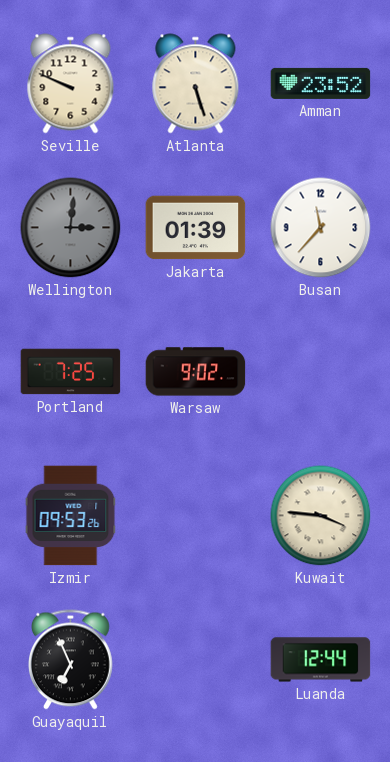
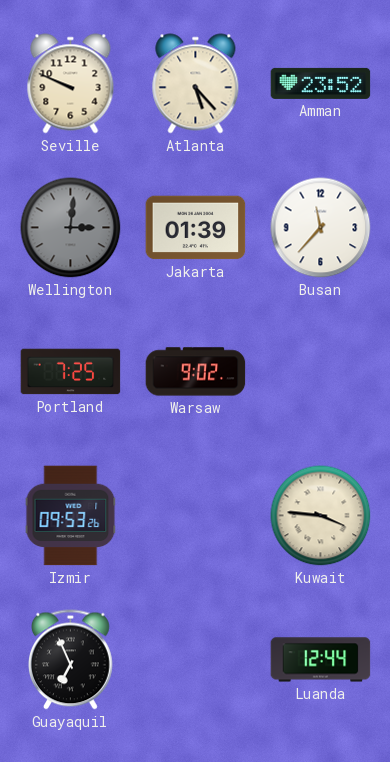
Atlanta: 5:27 -> 5:23
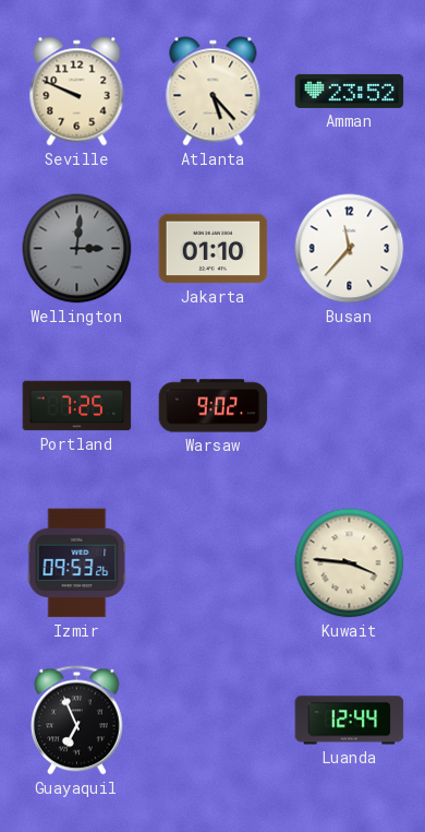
Jakarta: 01:39 -> 01:10
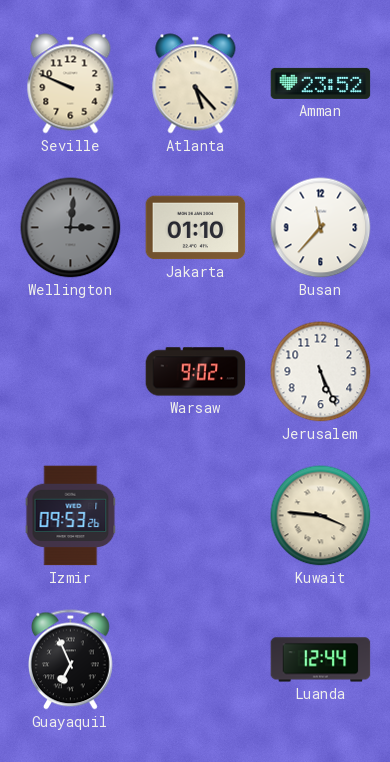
Portland: 7:25 -> none
Jerusalem: none -> 5:26
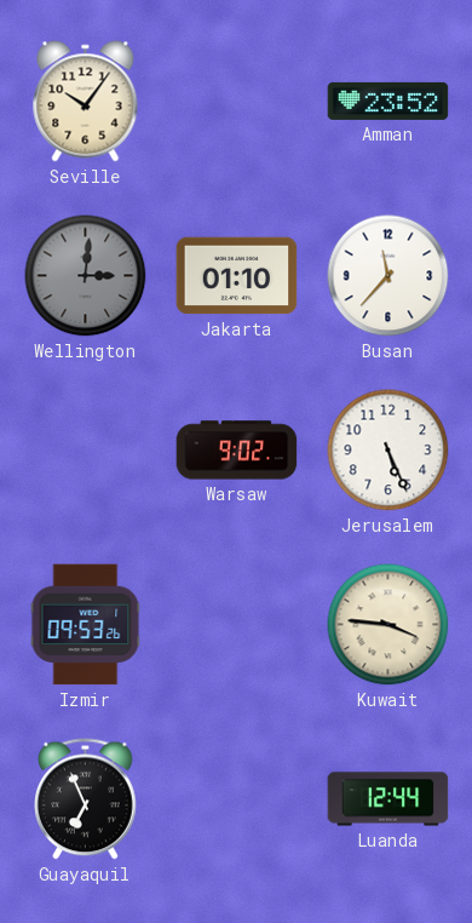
Seville: 9:49 -> 10:06
Atlanta: 5:23 -> none
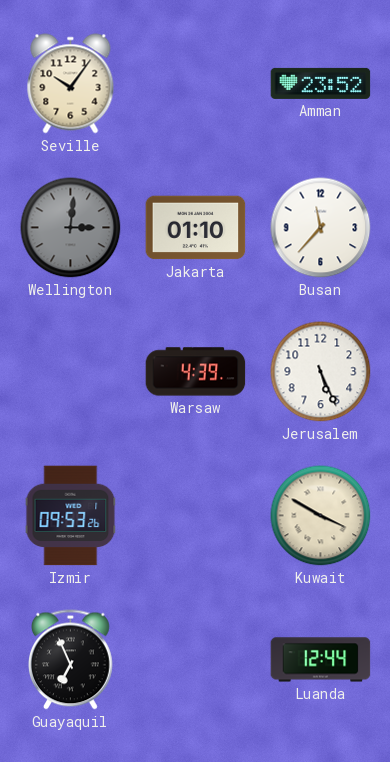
Warsaw: 9:02 -> 4:39
Kuwait: 3:46 -> 3:50
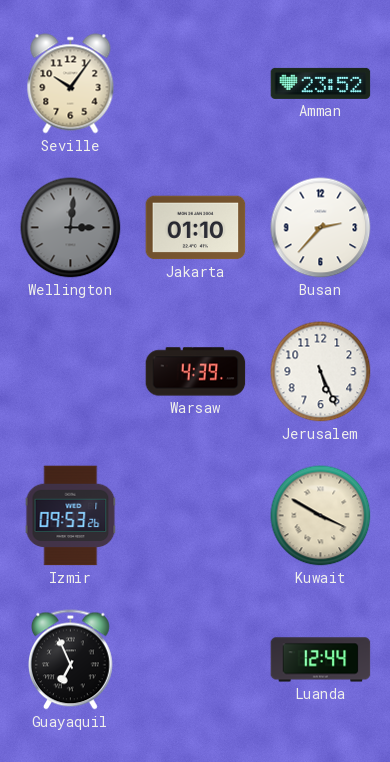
Busan: 11:37 -> 2:37
